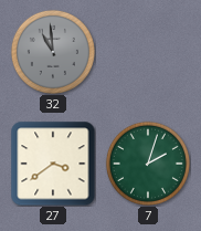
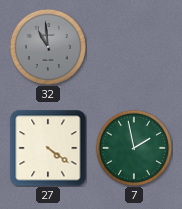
27: 3:39 -> 4:21
7: 2:03 -> 1:58
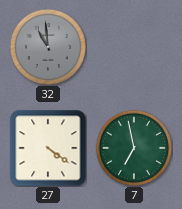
7: 1:58 -> 6:58
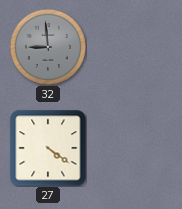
32: 10:59 -> 8:59
7: 6:58 -> none
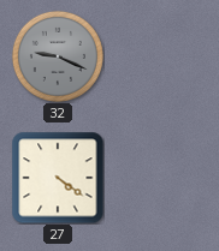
32: 8:59 -> 9:19
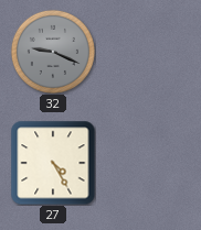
27: 4:21 -> 4:25
